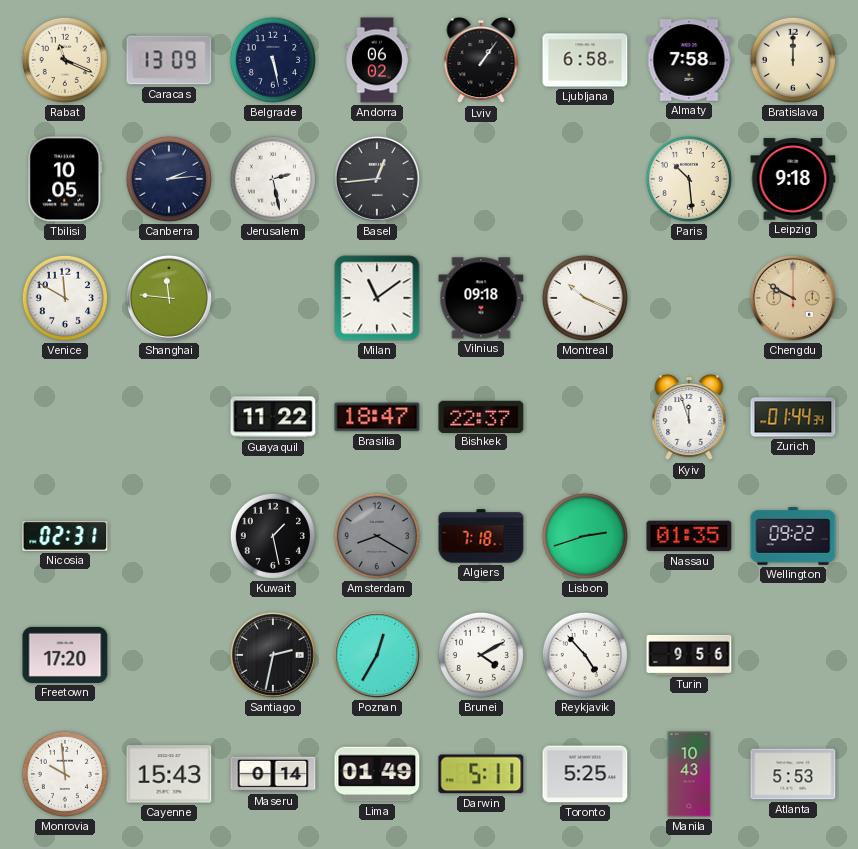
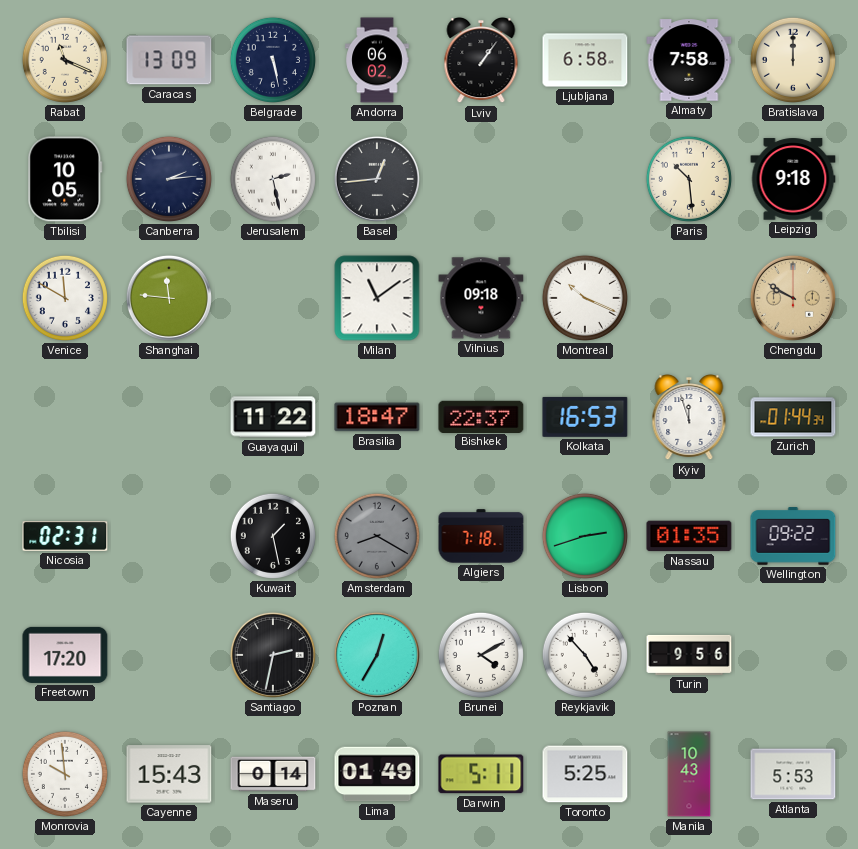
Kolkata: none -> 16:53
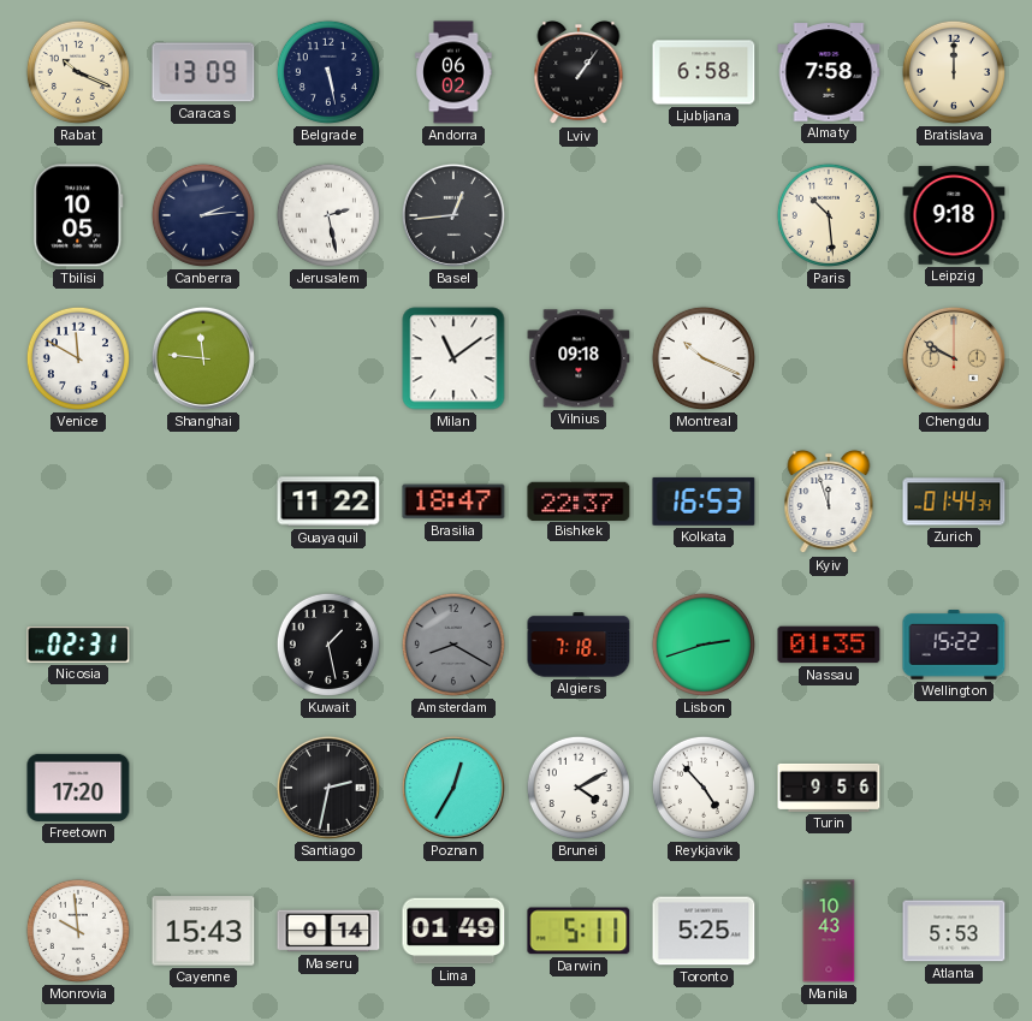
Rabat: 11:19 -> 10:19
Wellington: 09:22 -> 15:22
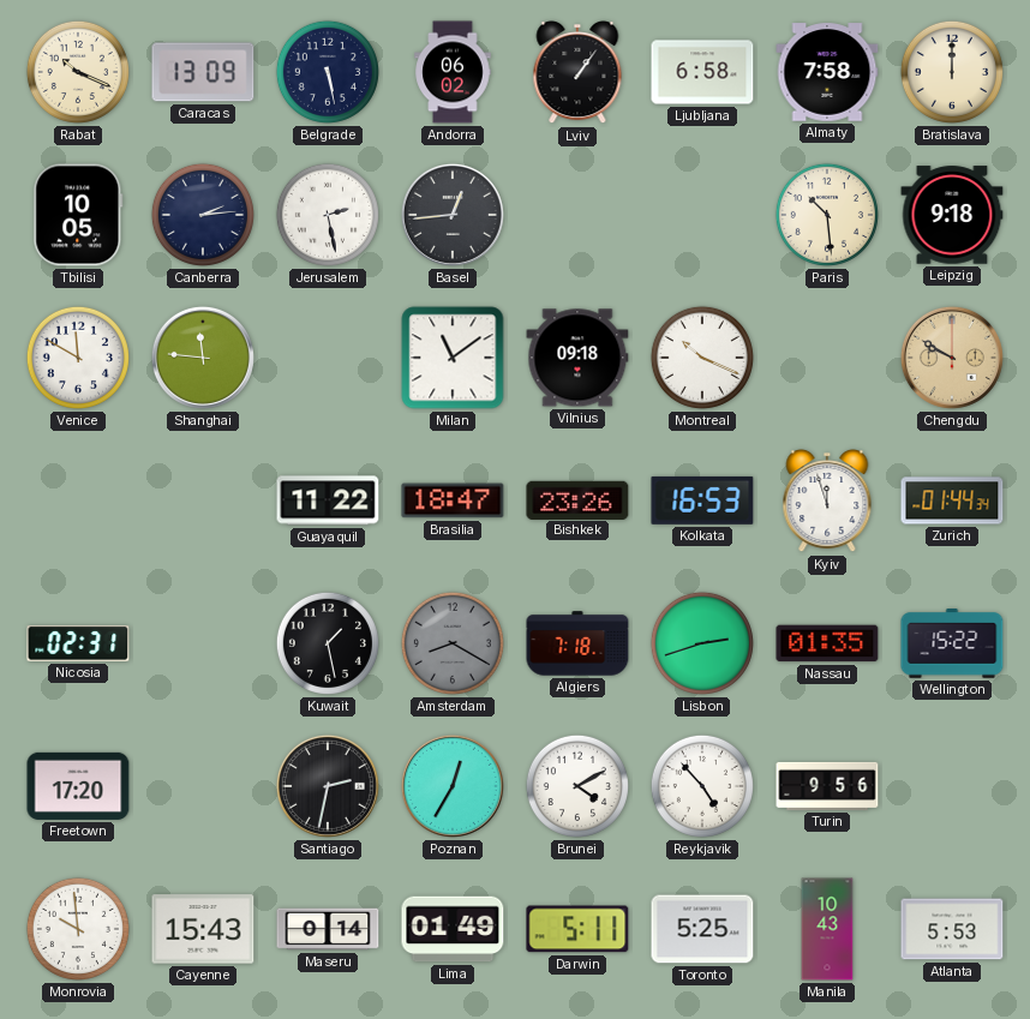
Bishkek: 22:37 -> 23:26
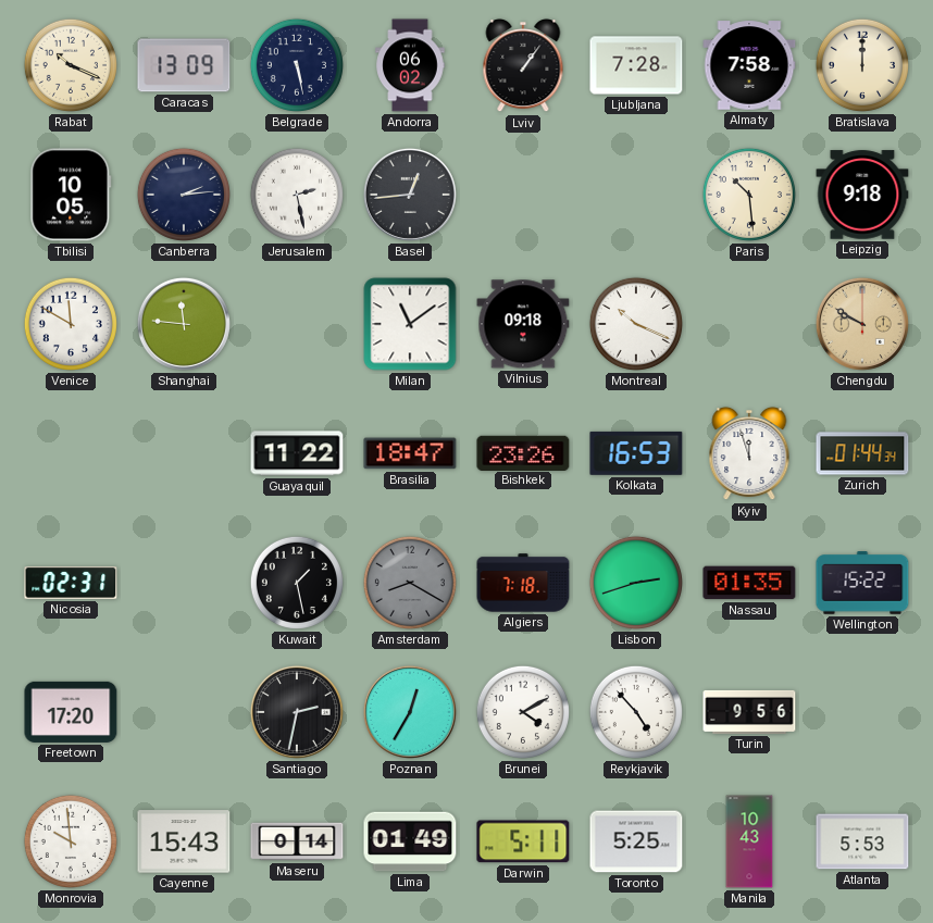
Ljubljana: 6:58 -> 7:28
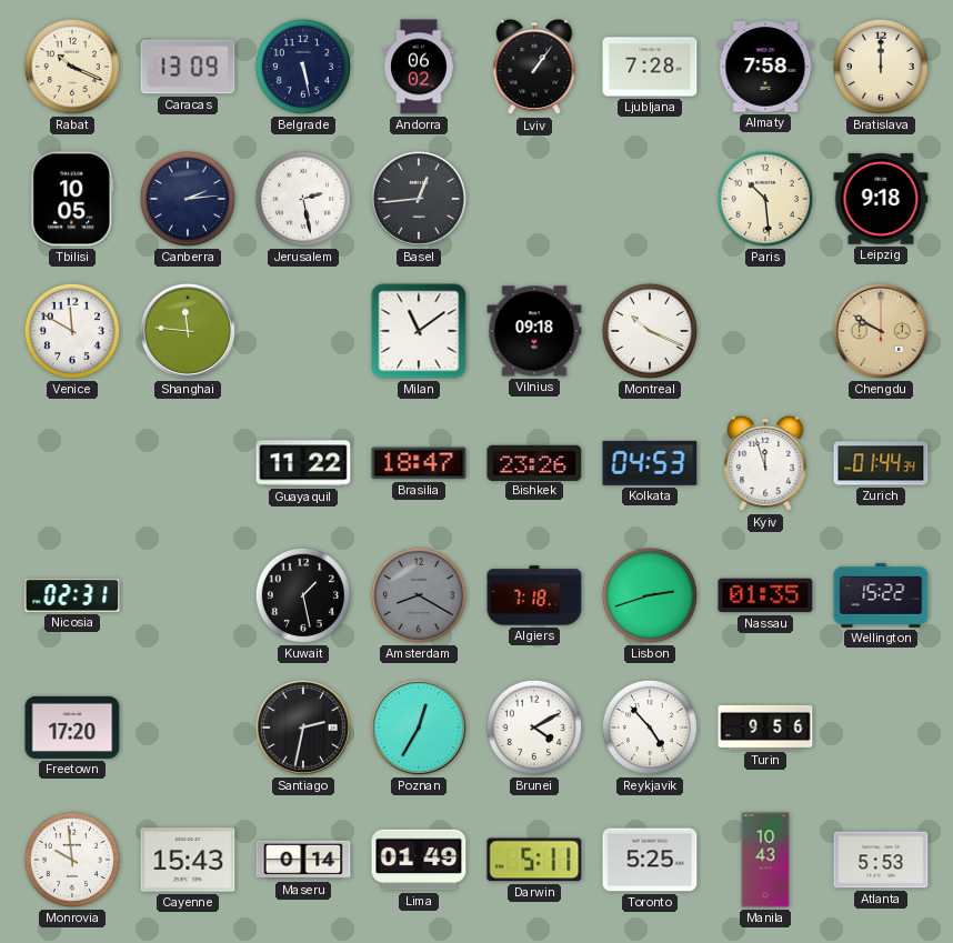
Kolkata: 16:53 -> 04:53
